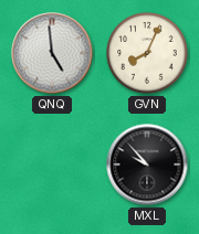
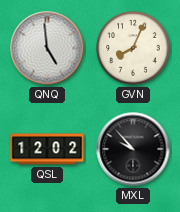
QSL: none -> 12:02
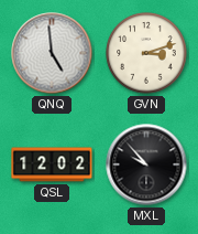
GVN: 8:04 -> 3:12
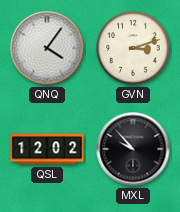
QNQ: 4:59 -> 4:06
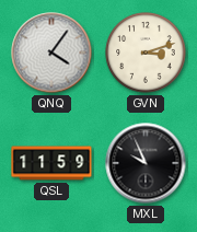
QSL: 12:02 -> 11:59
MXL: 9:53 -> 9:56
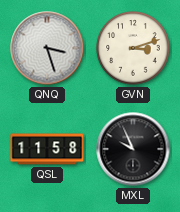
QNQ: 4:06 -> 3:27
QSL: 11:59 -> 11:58
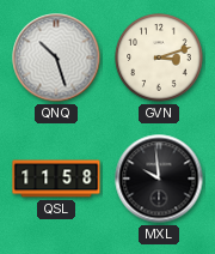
QNQ: 3:27 -> 10:27
MXL: 9:56 -> 9:59
